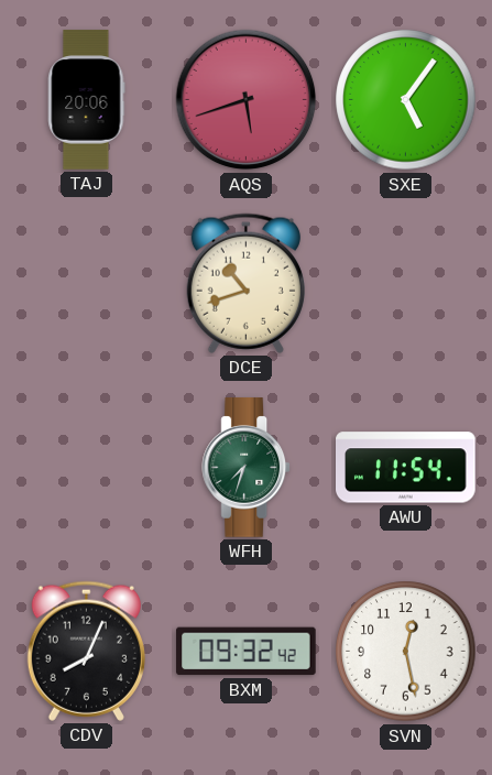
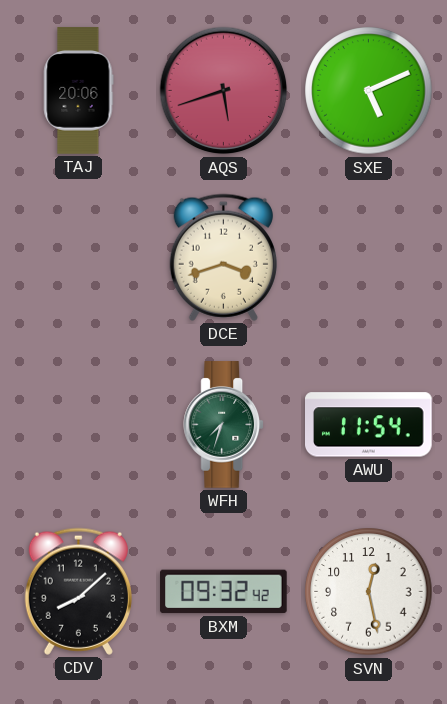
SXE: 5:06 -> 5:11
DCE: 10:42 -> 3:42
CDV: 8:04 -> 8:08
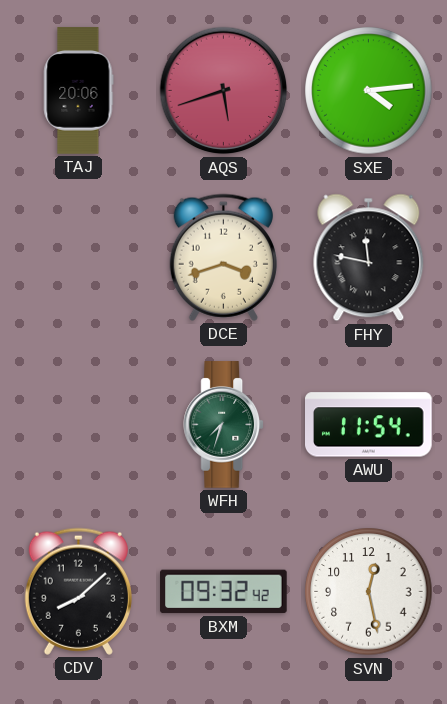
SXE: 5:11 -> 4:14
FHY: none -> 11:47
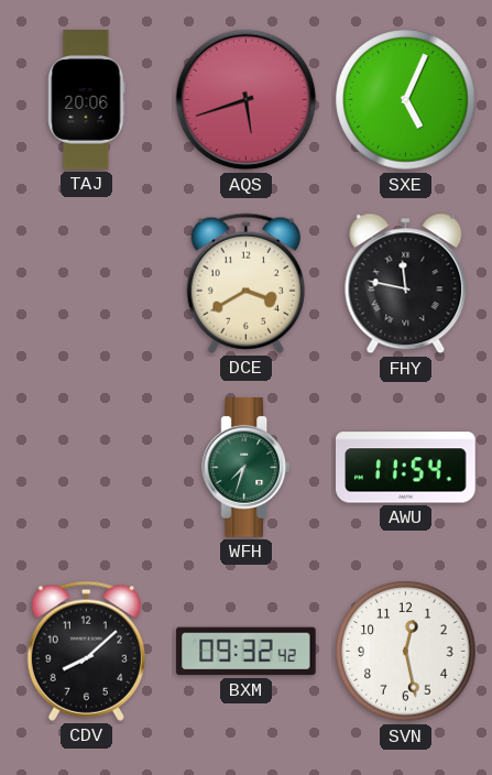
SXE: 4:14 -> 5:04
DCE: 3:42 -> 3:40
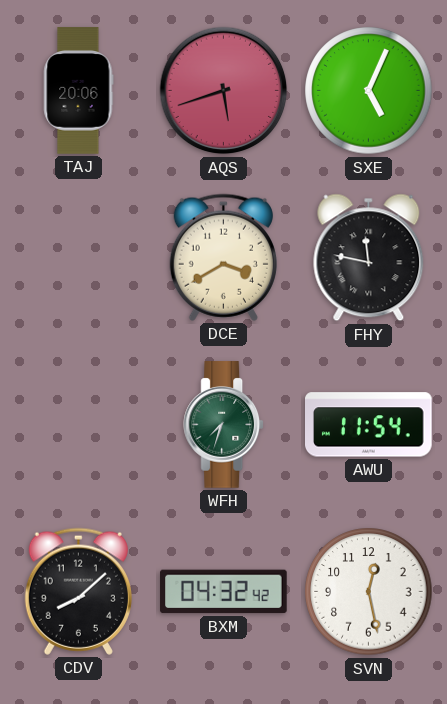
BXM: 09:32 -> 04:32
